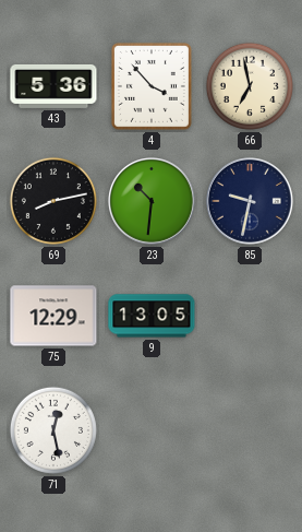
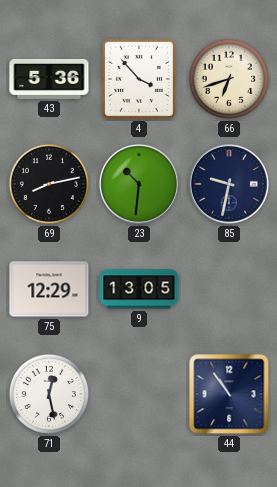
66: 6:58 -> 6:42
44: none -> 10:54
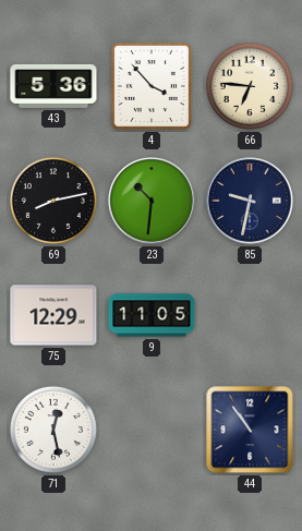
66: 6:42 -> 6:46
9: 13:05 -> 11:05
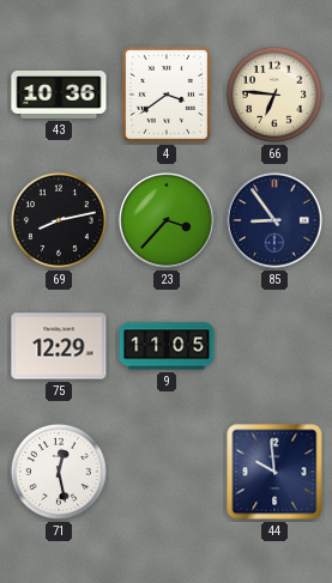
43: 5:36 -> 10:36
4: 3:53 -> 3:39
23: 10:31 -> 3:37
85: 9:32 -> 8:54
44: 10:54 -> 9:59
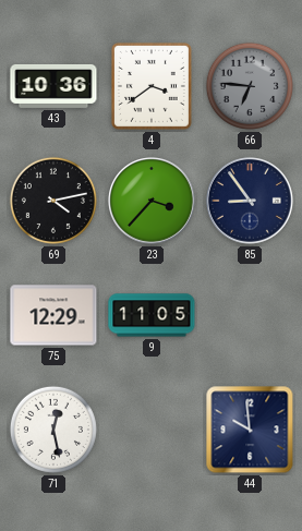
66 dial: cream -> grey
69: 8:13 -> 4:13
